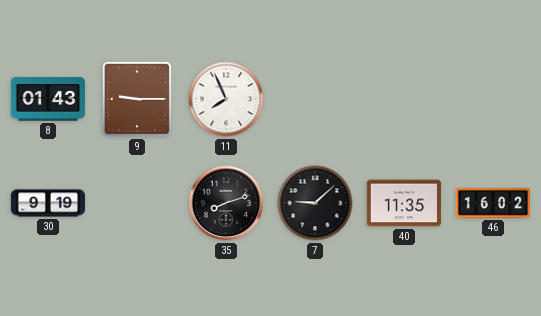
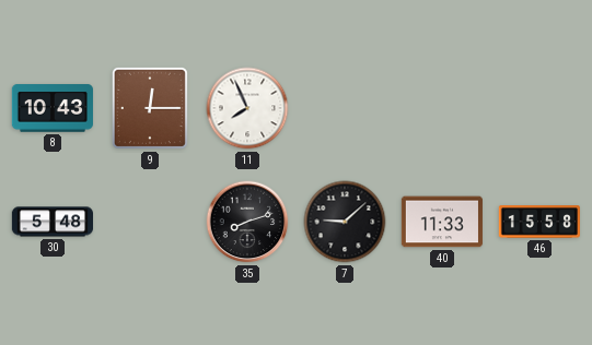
8: 01:43 -> 10:43
9: 9:15 -> 12:15
30: 9:19 -> 5:48
40: 11:35 -> 11:33
46: 16:02 -> 15:58
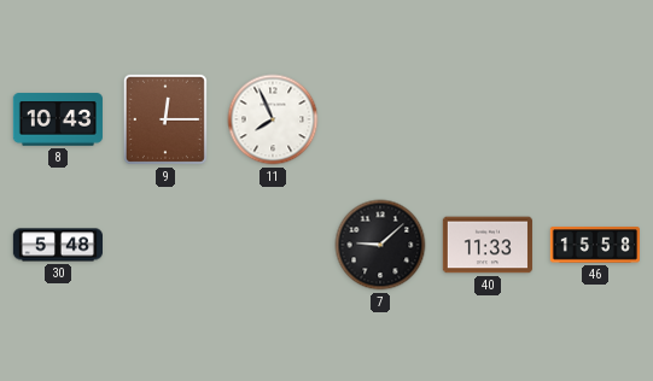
35: 8:12 -> none
